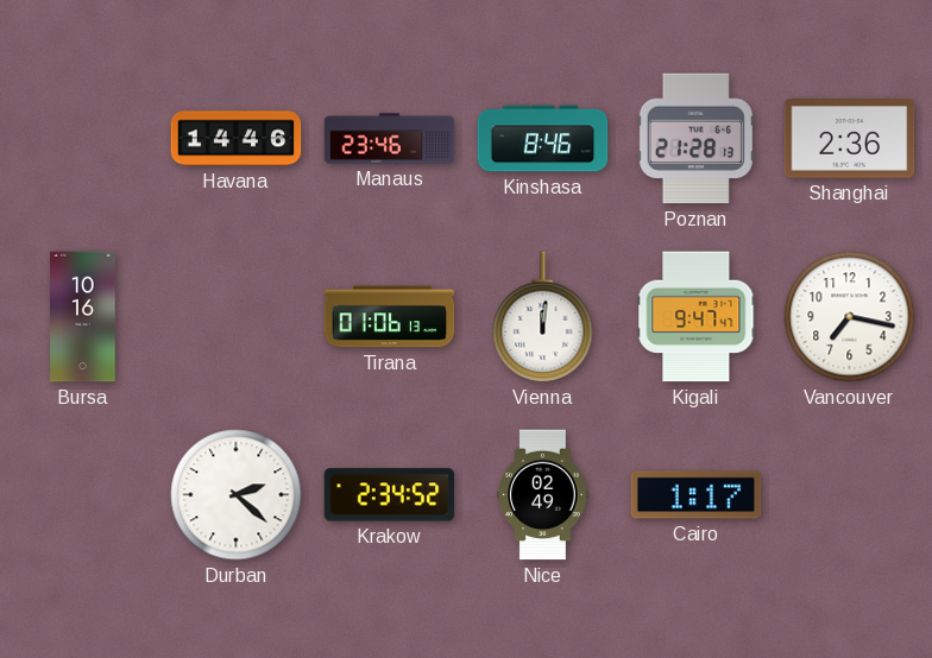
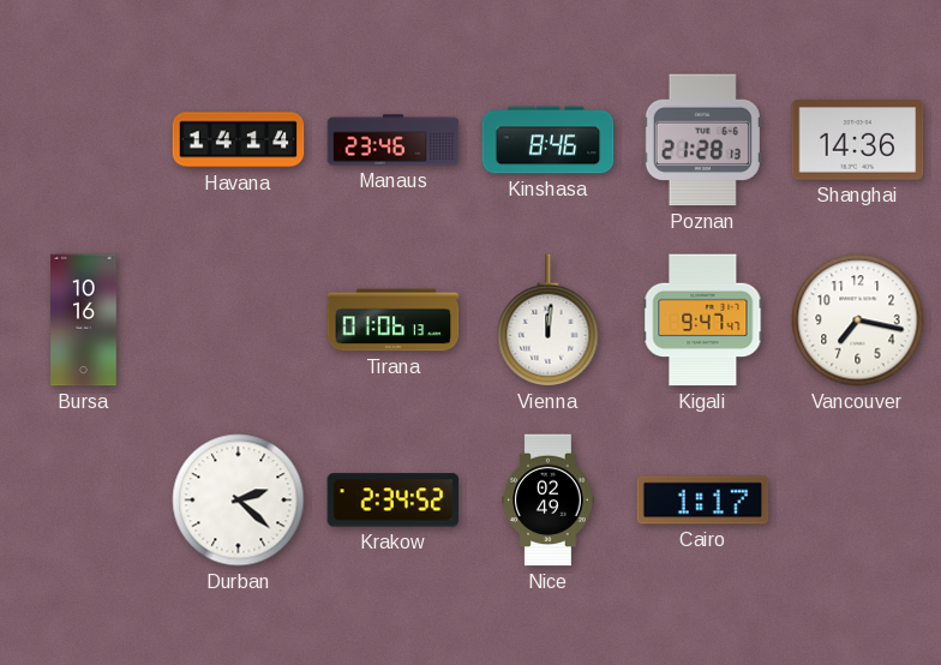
Havana: 14:46 -> 14:14
Shanghai: 2:36 -> 14:36
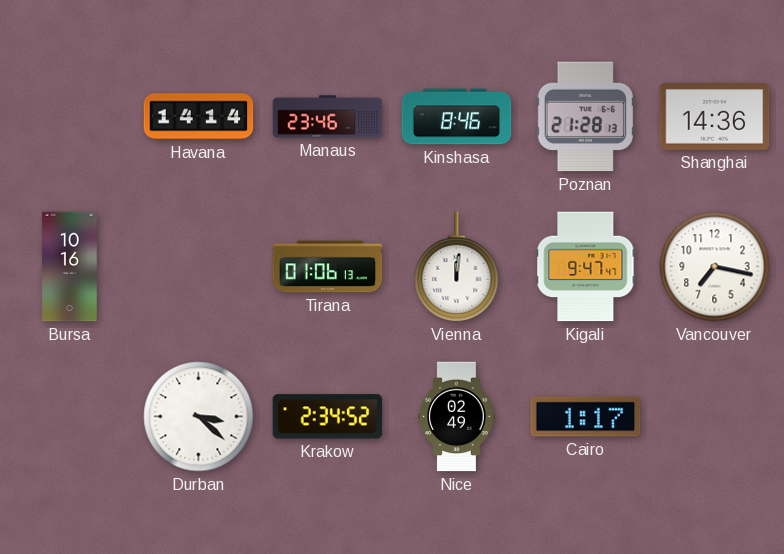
Durban: 2:22 -> 3:22
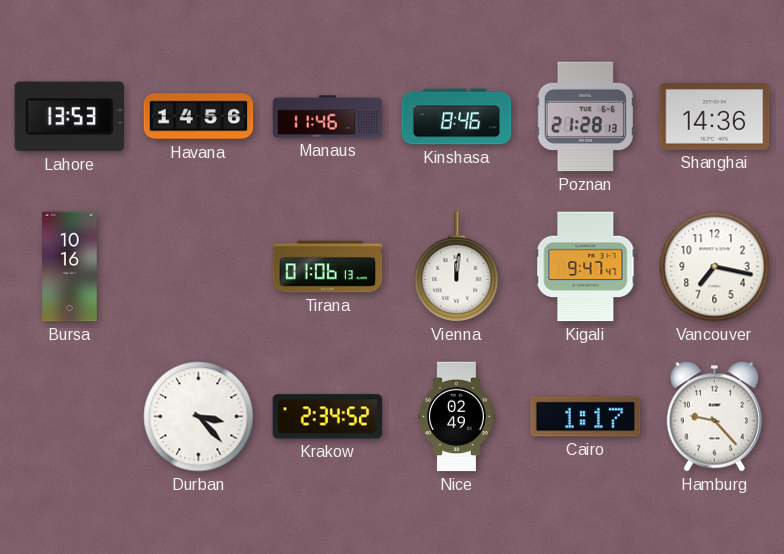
Lahore: none -> 13:53
Havana: 14:14 -> 14:56
Manaus: 23:46 -> 11:46
Durban: 3:22 -> 3:23
Hamburg: none -> 9:23
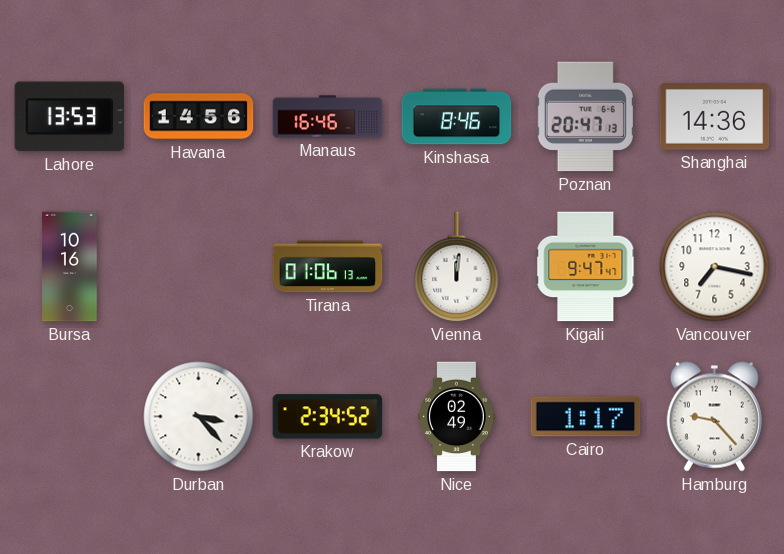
Manaus: 11:46 -> 16:46
Poznan: 21:28 -> 20:47
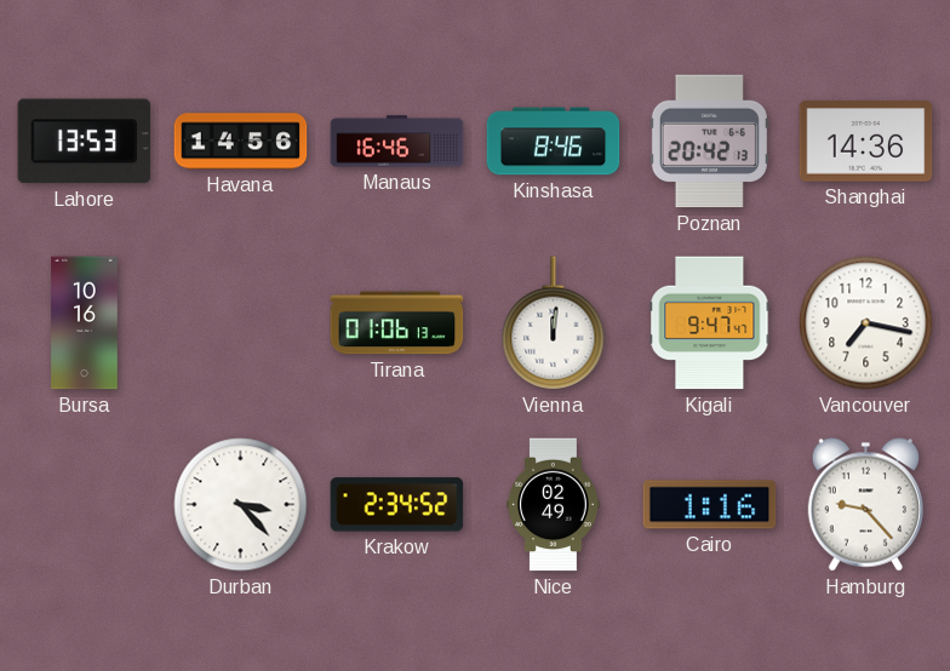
Poznan: 20:47 -> 20:42
Cairo: 1:17 -> 1:16
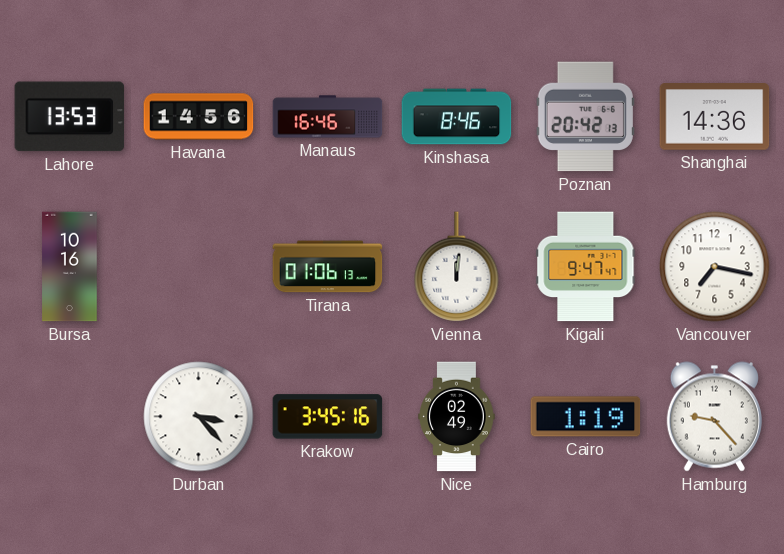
Krakow: 2:34 -> 3:45
Cairo: 1:16 -> 1:19
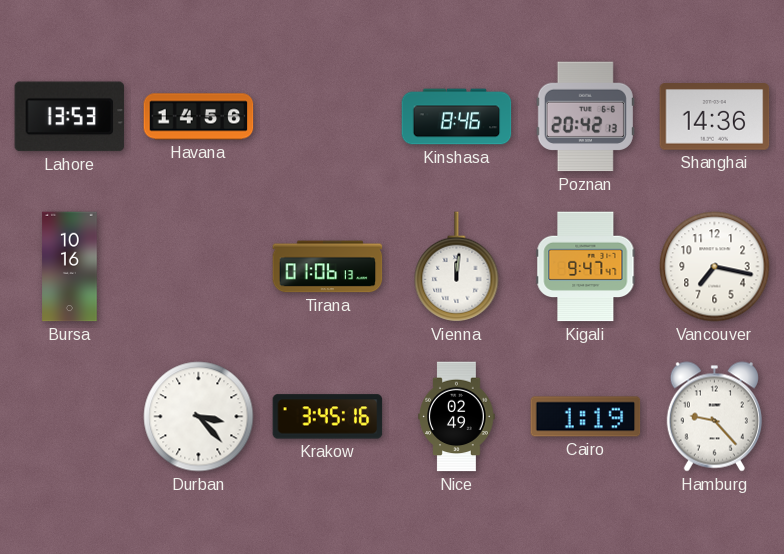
Manaus: 16:46 -> none
